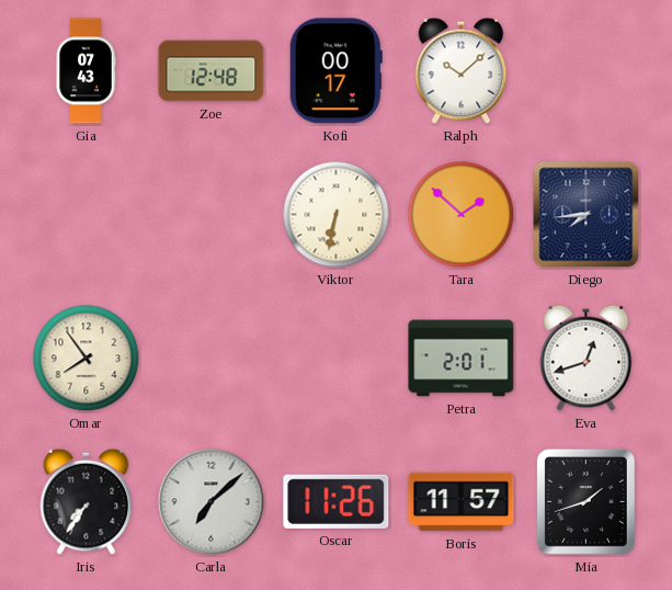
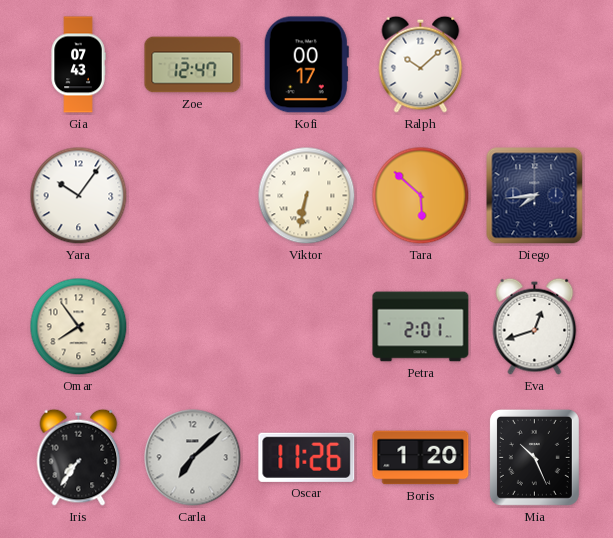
Zoe: 12:48 -> 12:47
Yara: none -> 10:06
Tara: 1:52 -> 5:52
Boris: 11:57 -> 1:20
Mia: 1:42 -> 10:26
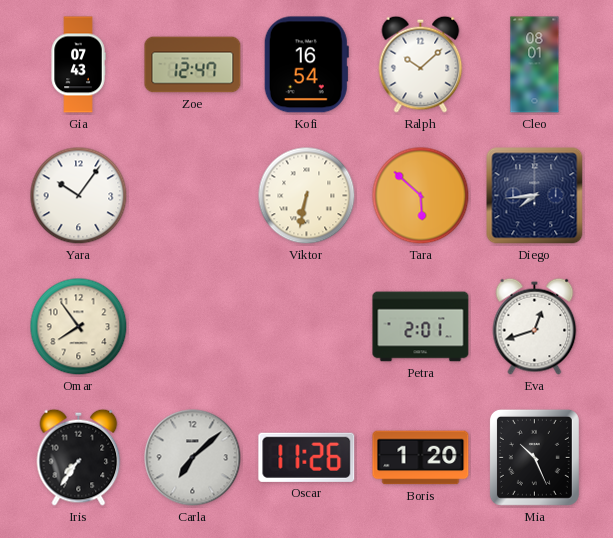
Kofi: 00:17 -> 16:54
Cleo: none -> 08:01
